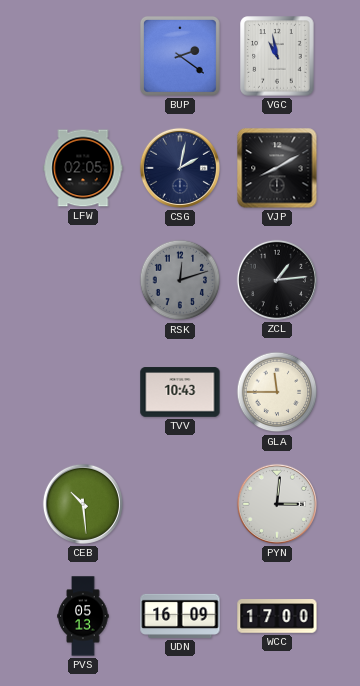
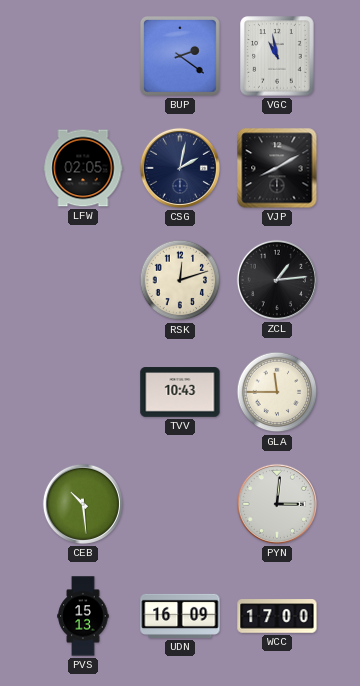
RSK dial: grey -> cream
PVS: 05:13 -> 15:13
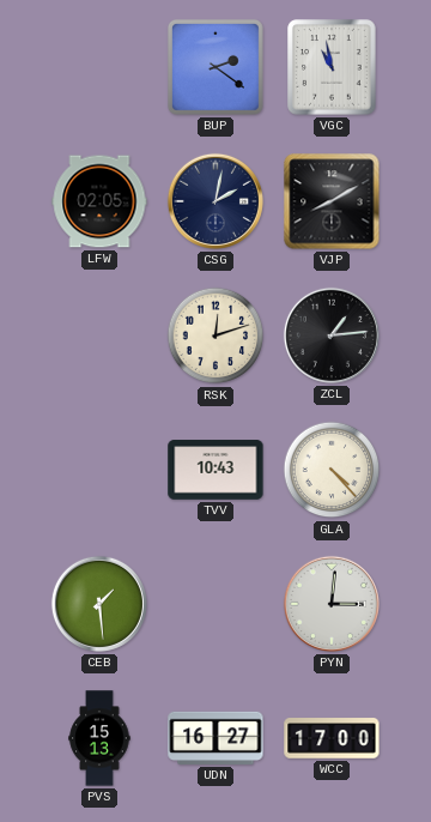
GLA: 11:45 -> 4:23
CEB: 10:29 -> 1:29
UDN: 16:09 -> 16:27
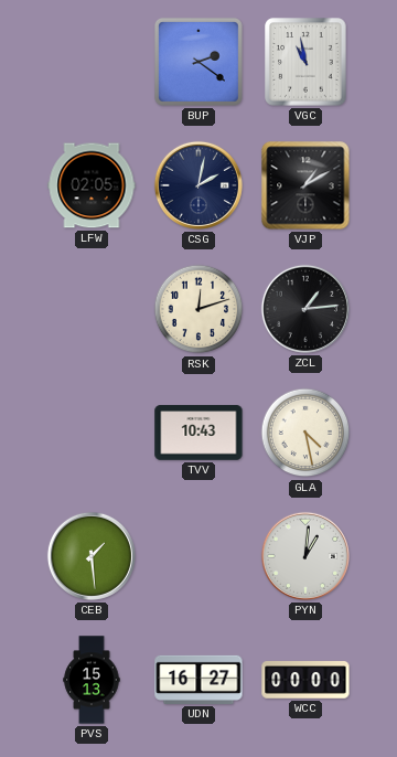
VJP: 8:10 -> 1:10
GLA: 4:23 -> 4:28
PYN: 3:01 -> 1:01
WCC: 17:00 -> 00:00
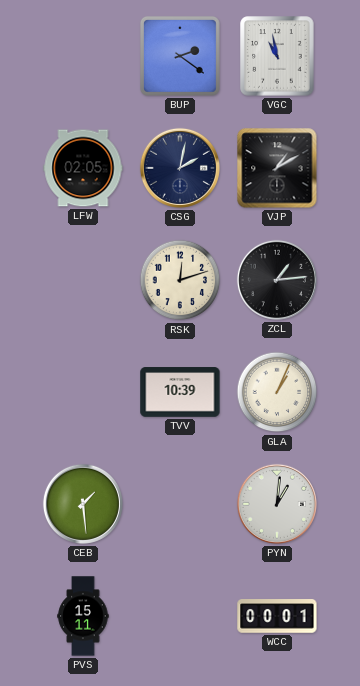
TVV: 10:43 -> 10:39
GLA: 4:28 -> 1:04
PVS: 15:13 -> 15:11
UDN: 16:27 -> none
WCC: 00:00 -> 00:01
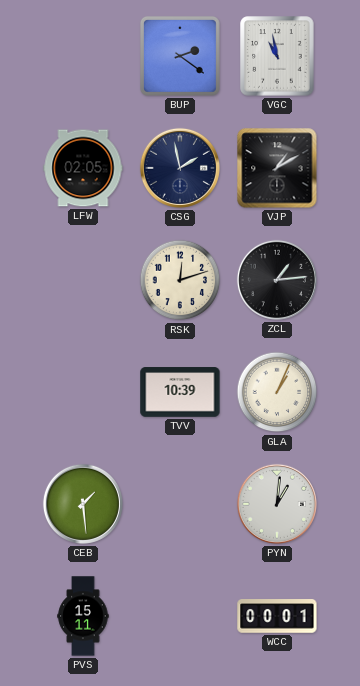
CSG: 2:02 -> 1:58
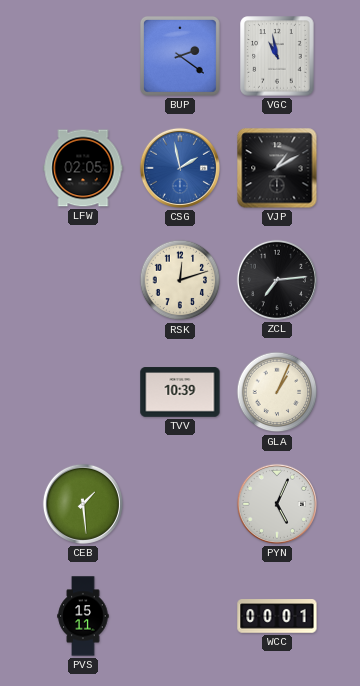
CSG dial: navy -> blue
ZCL: 1:14 -> 7:14
PYN: 1:01 -> 5:04
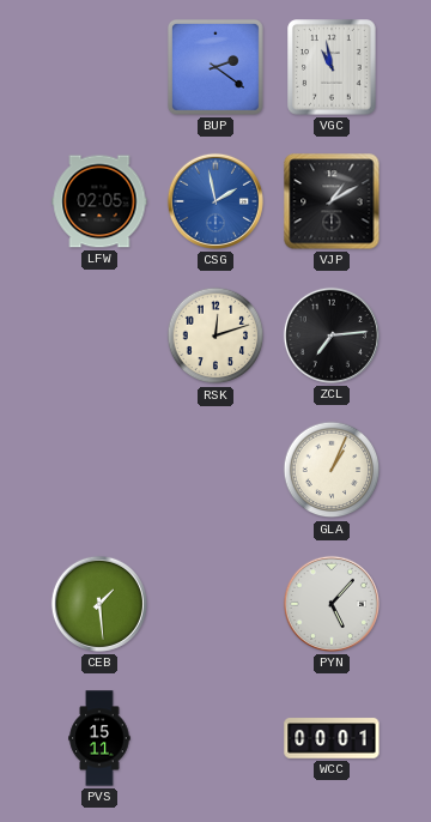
TVV: 10:39 -> none
PYN: 5:04 -> 5:07
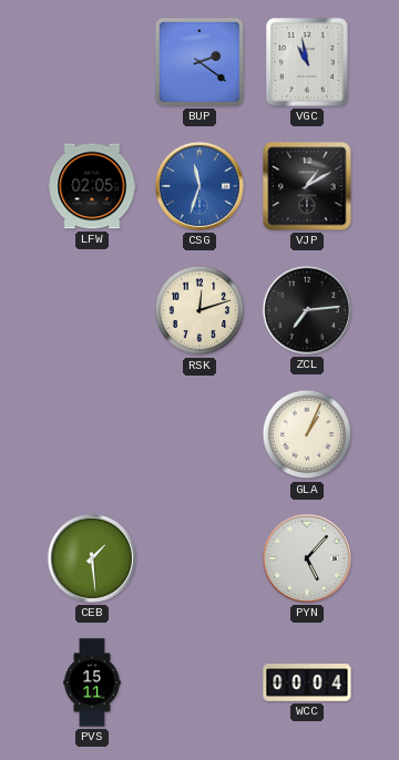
CSG: 1:58 -> 11:33
WCC: 00:01 -> 00:04
